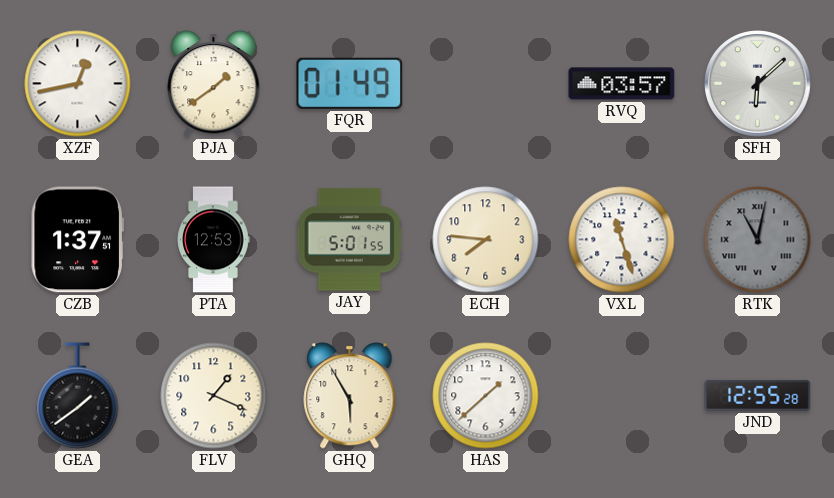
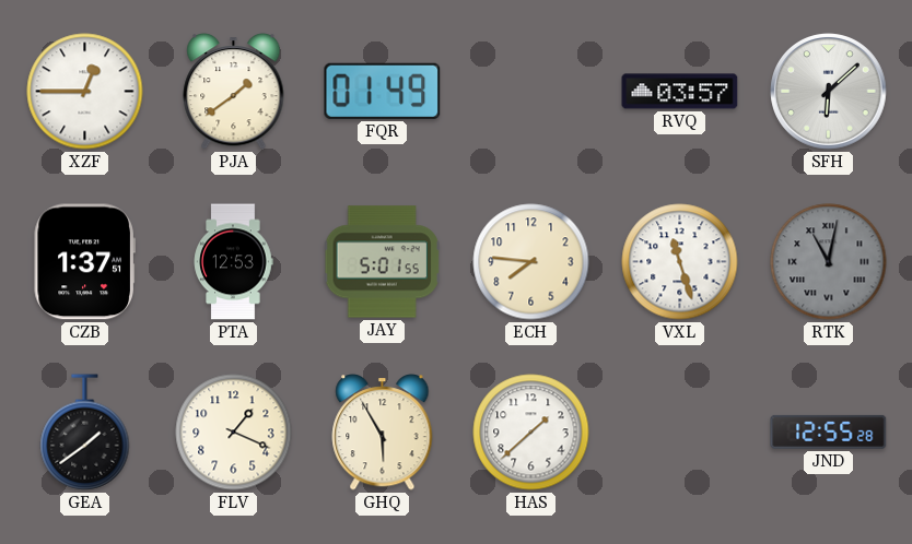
XZF: 12:43 -> 12:45
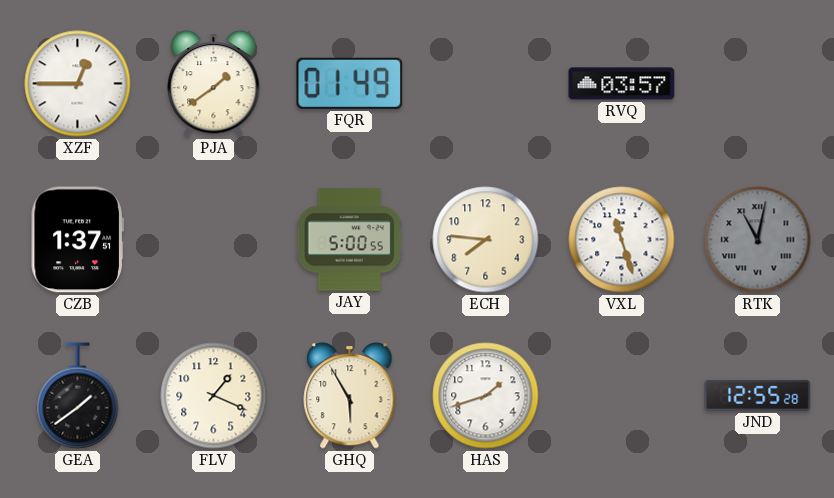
SFH: 6:08 -> none
PTA: 12:53 -> none
JAY: 5:01 -> 5:00
HAS: 1:38 -> 1:42
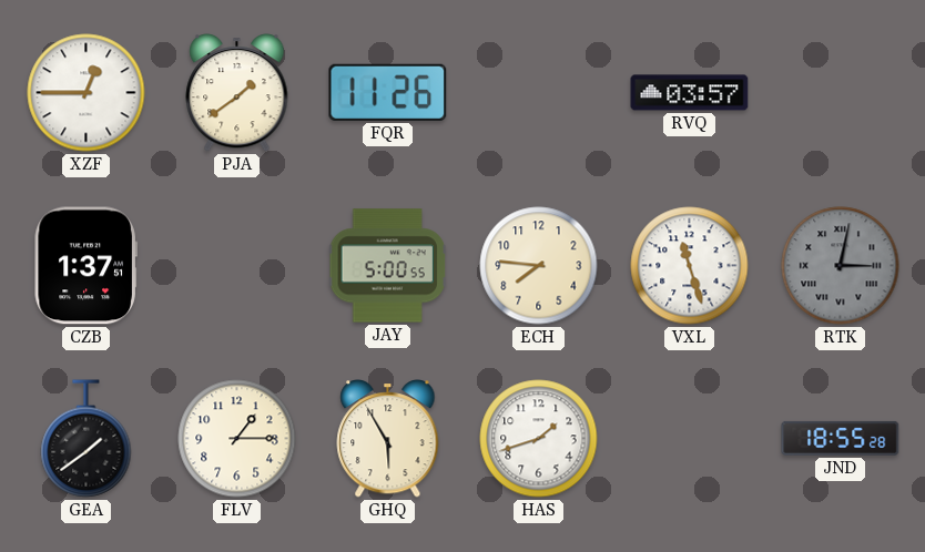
FQR: 01:49 -> 11:26
RTK: 11:02 -> 3:02
FLV: 1:19 -> 1:15
JND: 12:55 -> 18:55
